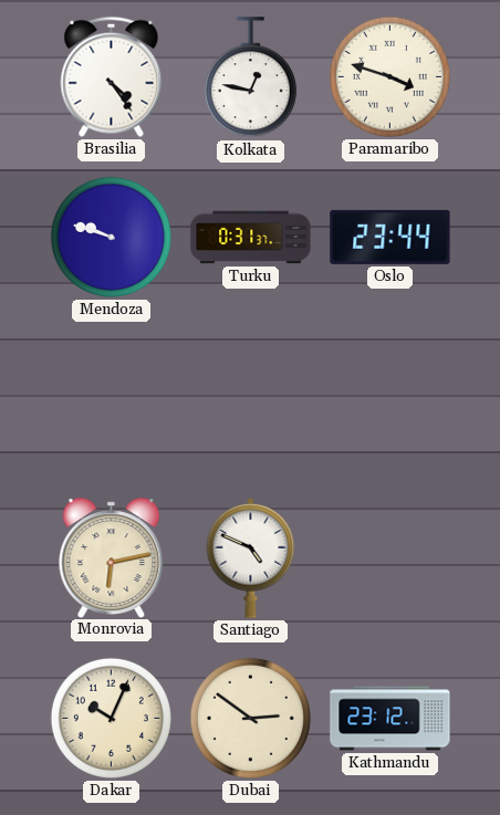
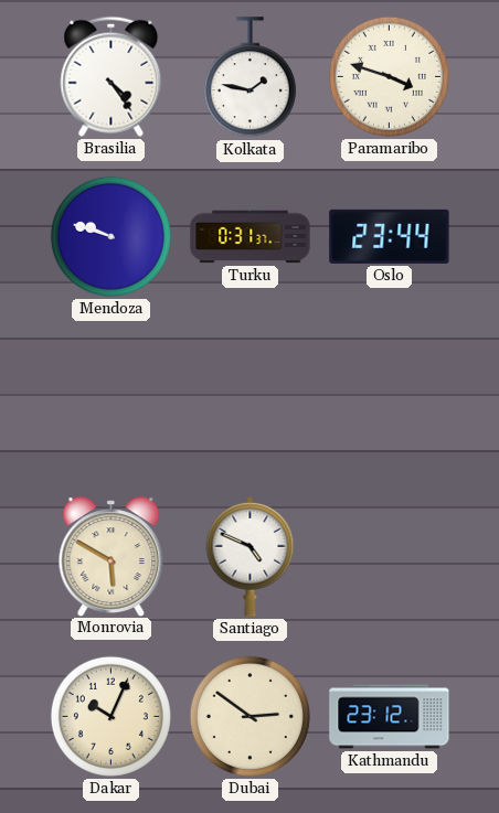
Kolkata: 12:47 -> 1:47
Monrovia: 6:13 -> 5:50
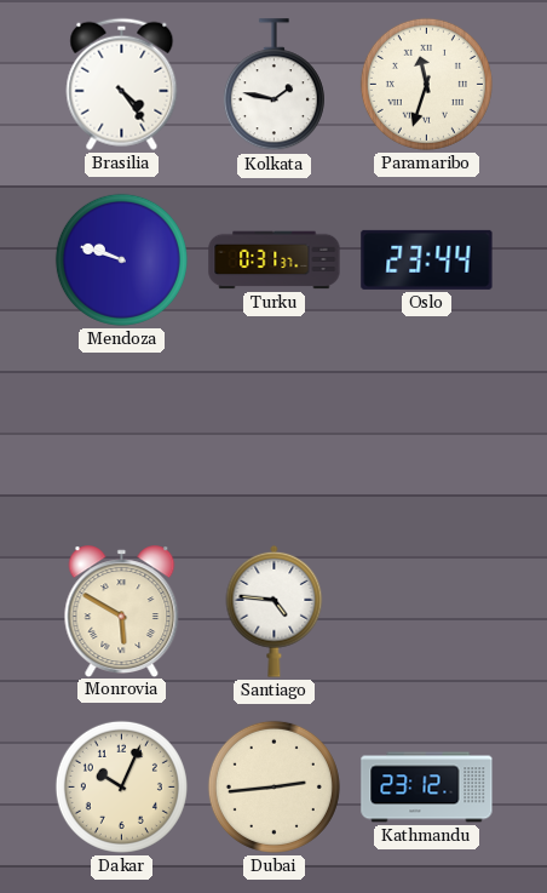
Paramaribo: 3:48 -> 11:33
Santiago: 4:49 -> 4:46
Dubai: 2:51 -> 2:44
